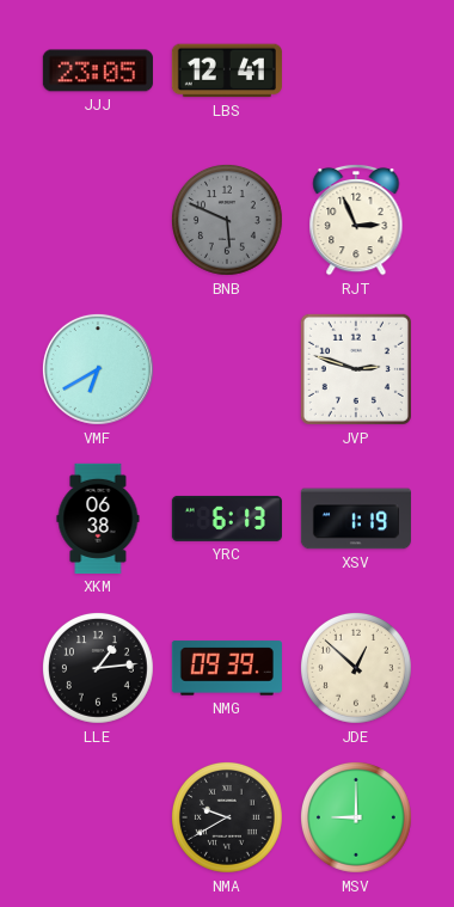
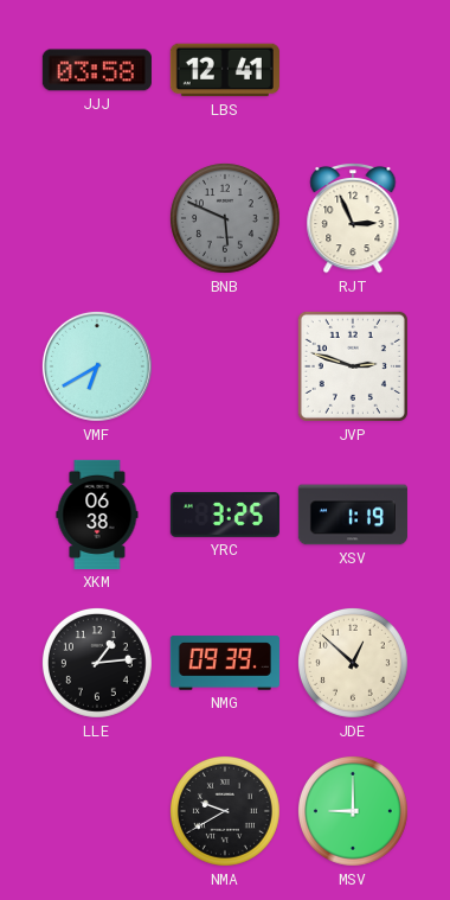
JJJ: 23:05 -> 03:58
YRC: 6:13 -> 3:25
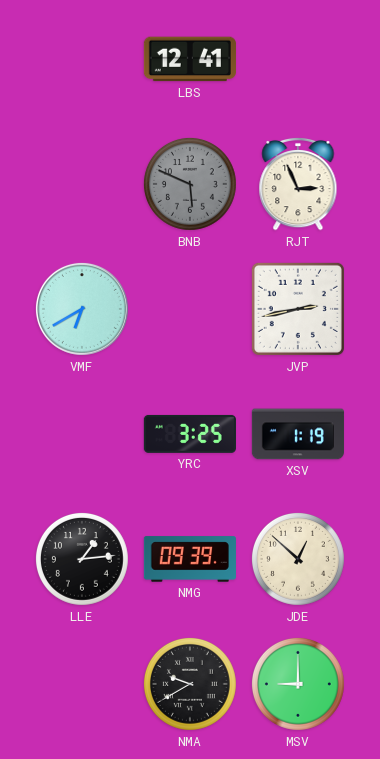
JJJ: 03:58 -> none
JVP: 2:48 -> 2:43
XKM: 06:38 -> none
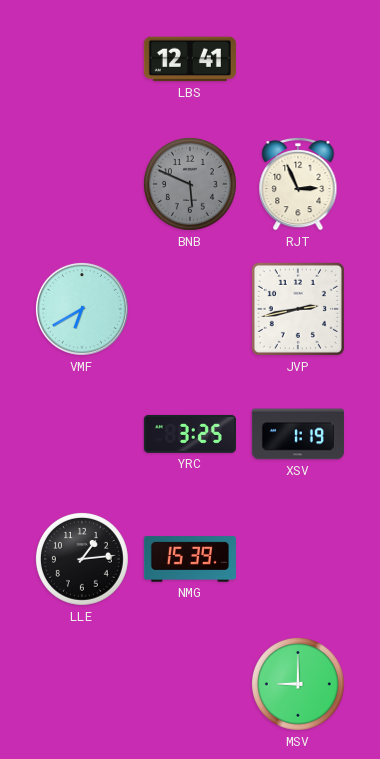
NMG: 09:39 -> 15:39
JDE: 12:52 -> none
NMA: 9:40 -> none
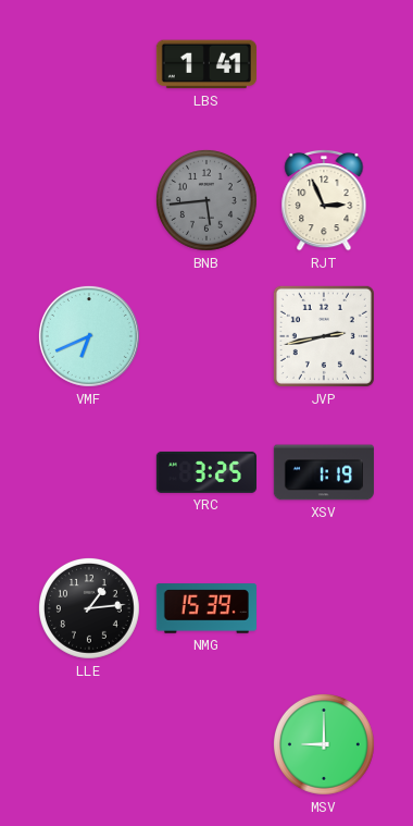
LBS: 12:41 -> 1:41
BNB: 5:49 -> 5:44
VMF: 6:40 -> 6:41
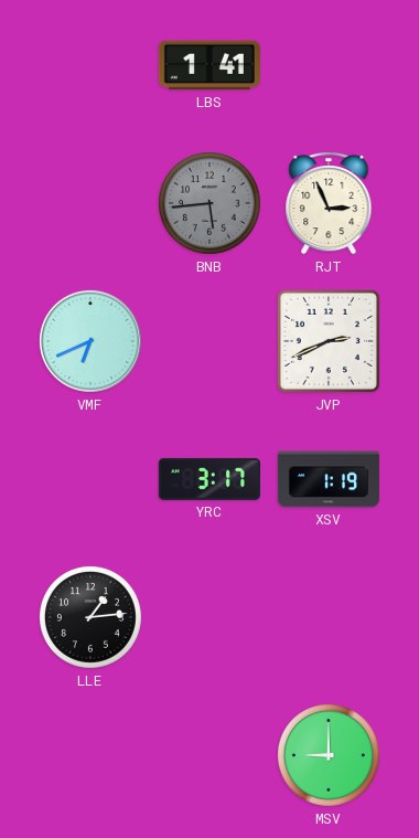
JVP: 2:43 -> 2:41
YRC: 3:25 -> 3:17
NMG: 15:39 -> none
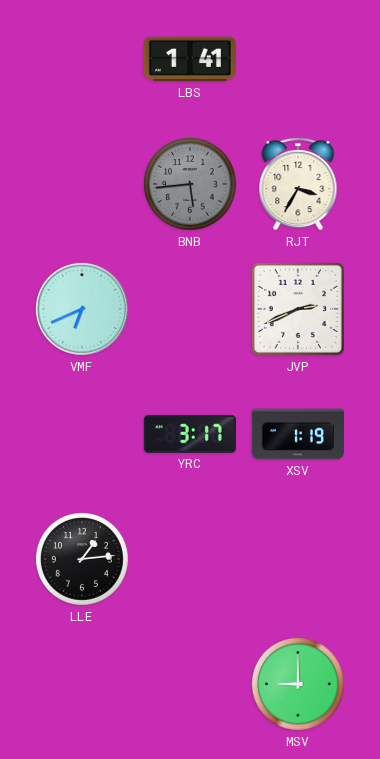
RJT: 2:56 -> 3:35
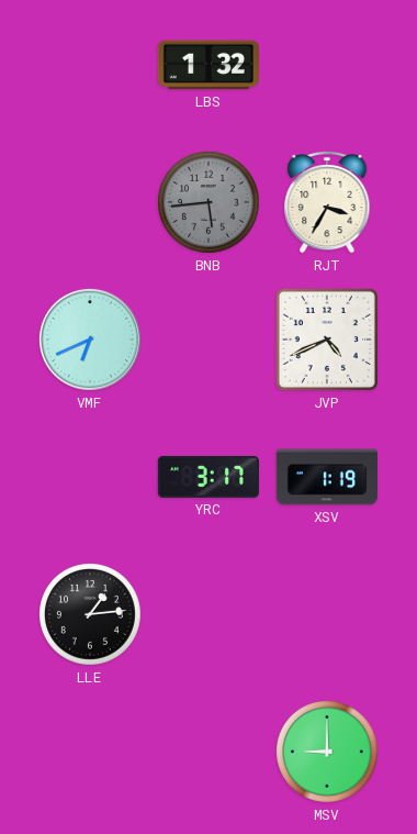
LBS: 1:41 -> 1:32
JVP: 2:41 -> 4:41
